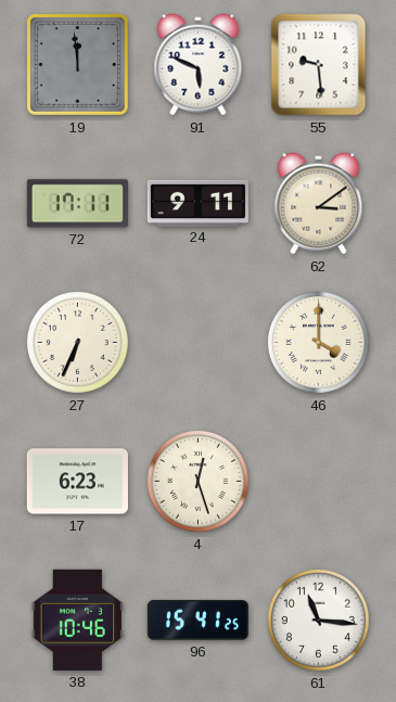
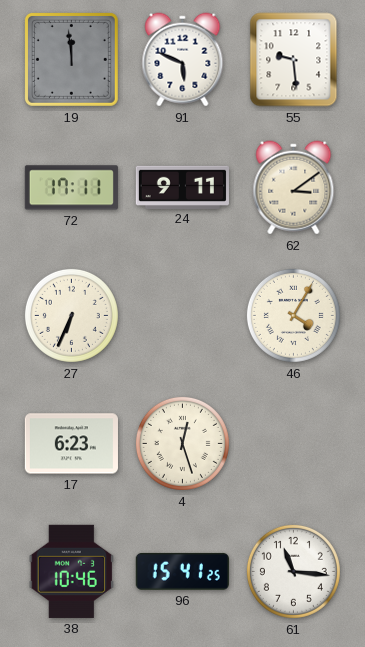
46: 4:00 -> 4:05
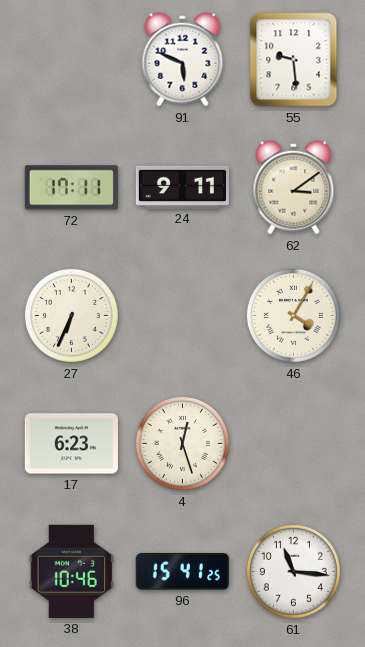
19: 11:59 -> none
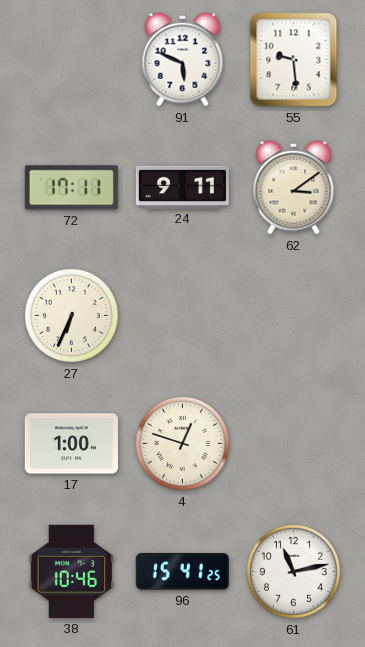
46: 4:05 -> none
17: 6:23 -> 1:00
4: 12:27 -> 12:48
61: 11:16 -> 11:13
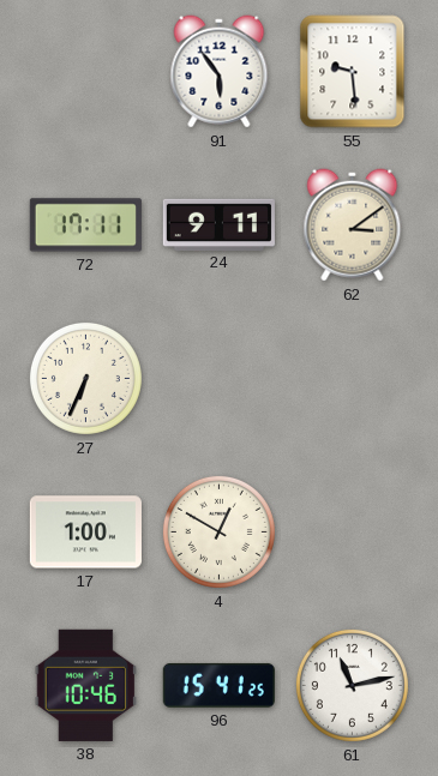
91: 5:49 -> 5:54
4: 12:48 -> 12:50
